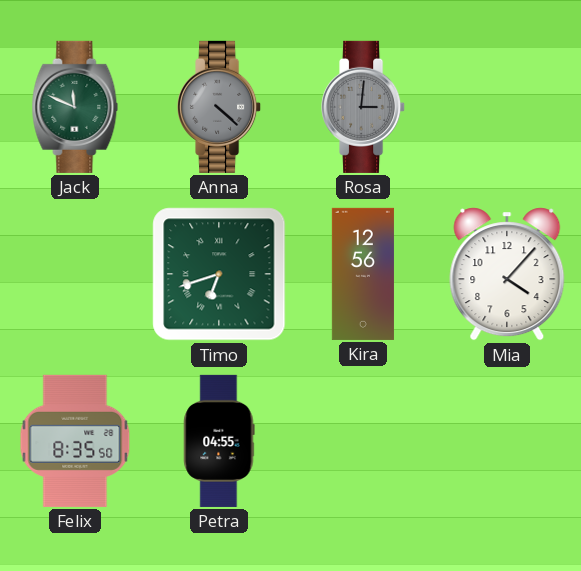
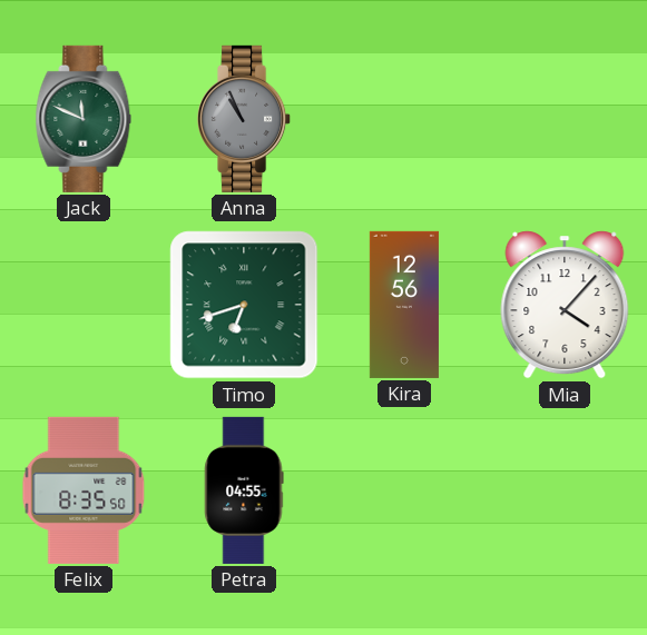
Anna: 4:22 -> 10:56
Rosa: 3:01 -> none
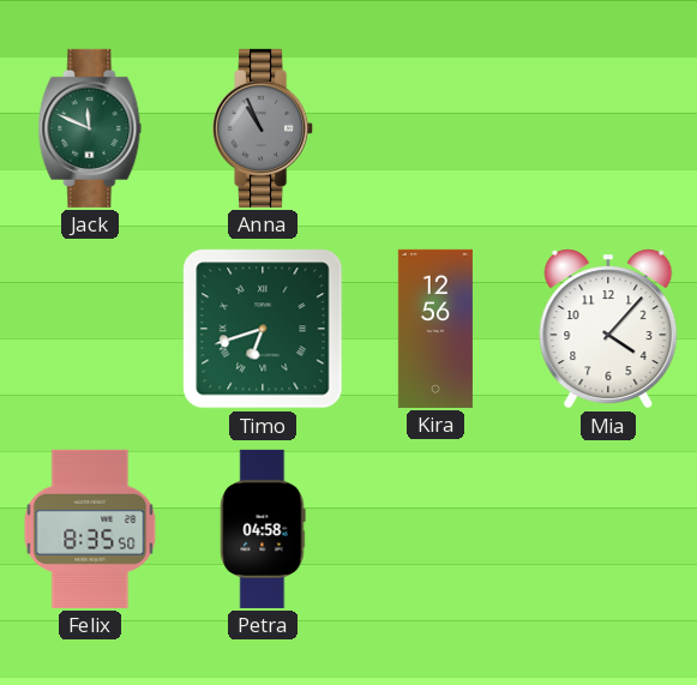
Petra: 04:55 -> 04:58
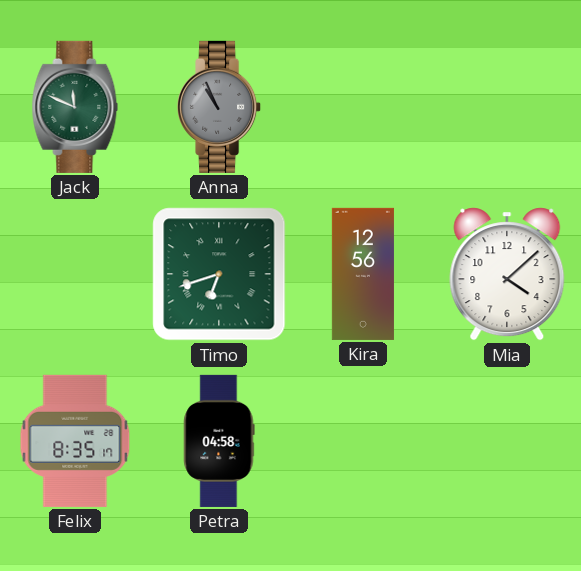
Mia: 4:07 -> 4:08
Felix: 8:35:50 -> 8:35:17
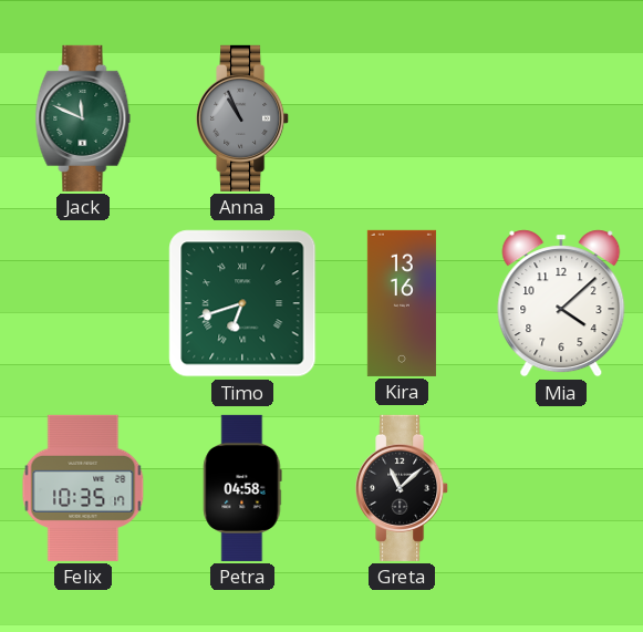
Kira: 12:56 -> 13:16
Felix: 8:35 -> 10:35
Greta: none -> 11:08
